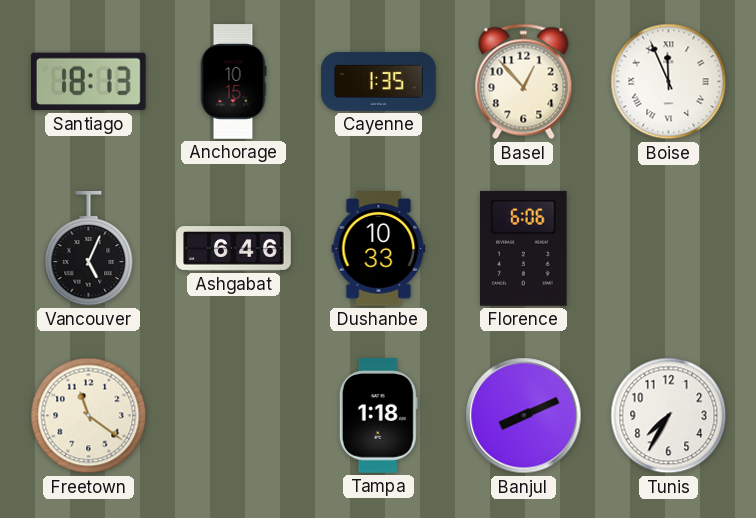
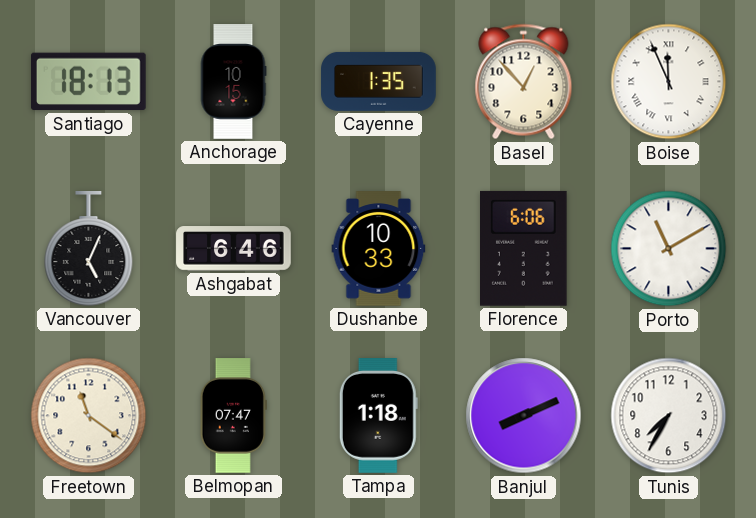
Porto: none -> 11:10
Belmopan: none -> 07:47
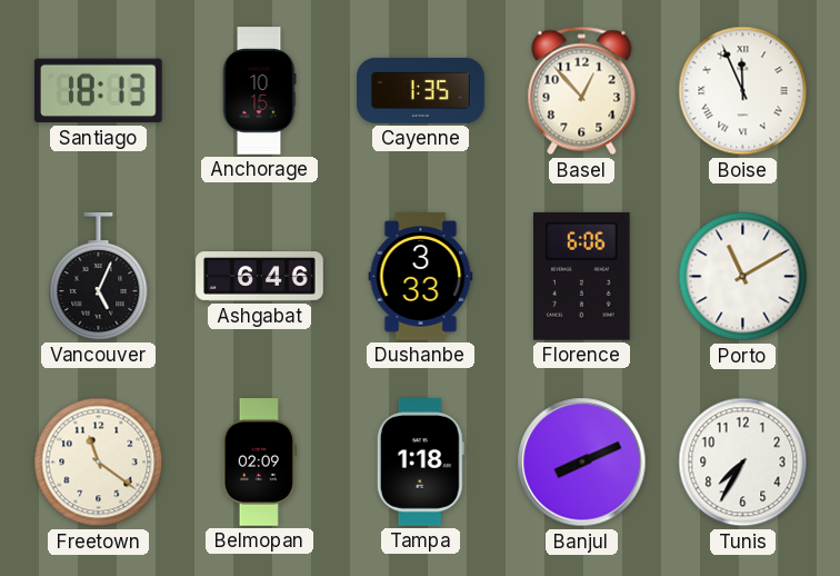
Dushanbe: 10:33 -> 3:33
Belmopan: 07:47 -> 02:09
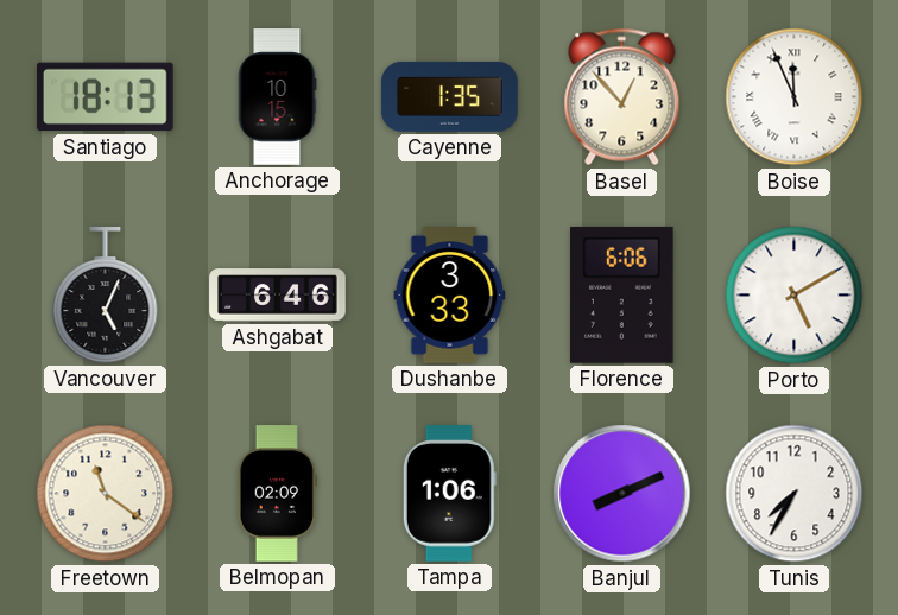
Porto: 11:10 -> 5:10
Tampa: 1:18 -> 1:06
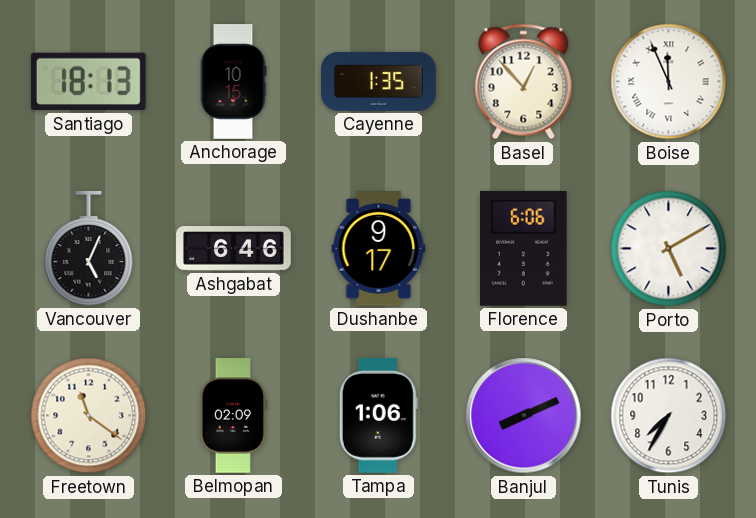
Dushanbe: 3:33 -> 9:17
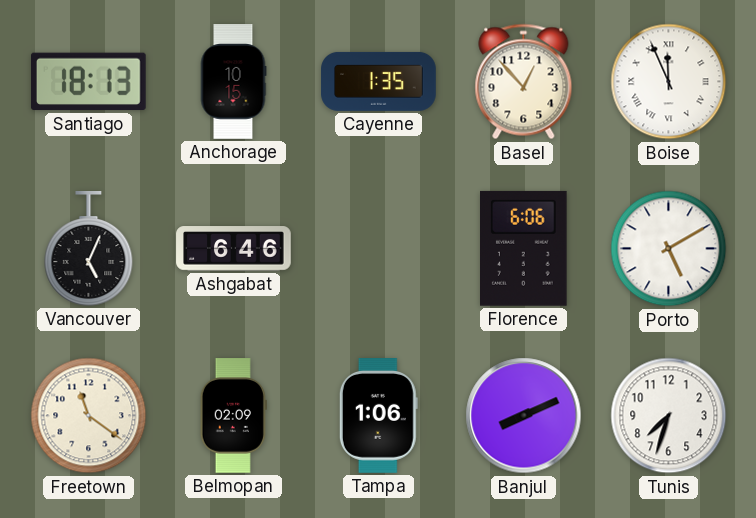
Dushanbe: 9:17 -> none
Tunis: 7:35 -> 7:33
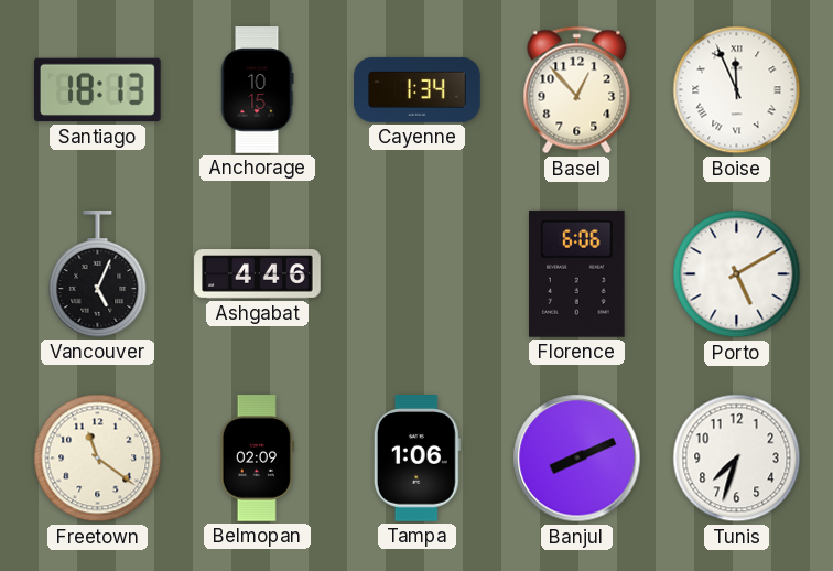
Cayenne: 1:35 -> 1:34
Ashgabat: 6:46 -> 4:46
